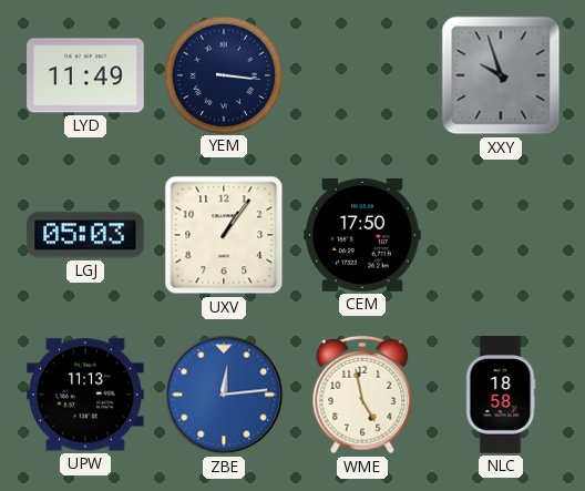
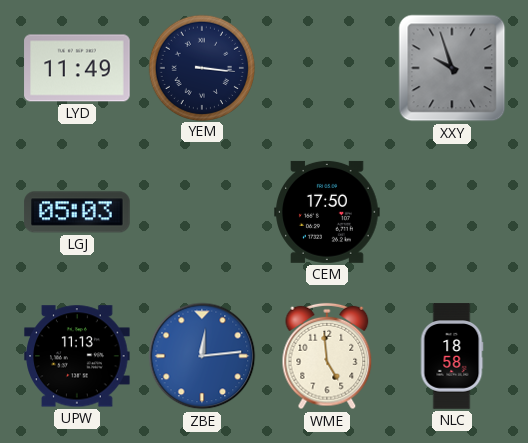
UXV: 1:06 -> none
WME: 4:58 -> 4:59
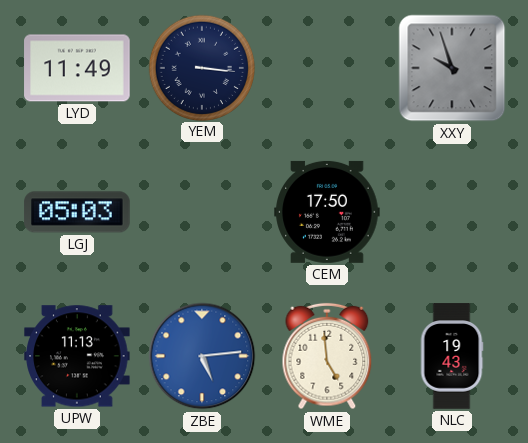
ZBE: 12:14 -> 5:14
NLC: 18:58 -> 19:43
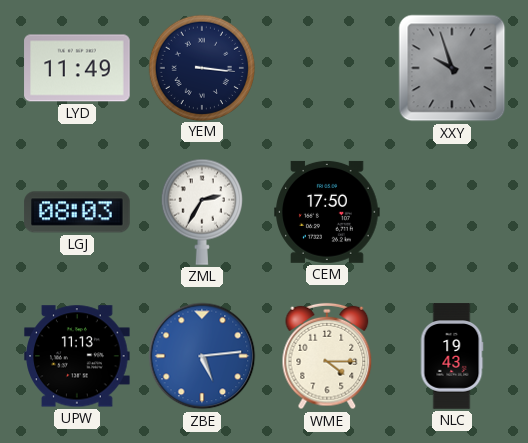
LGJ: 05:03 -> 08:03
ZML: none -> 2:35
WME: 4:59 -> 4:15
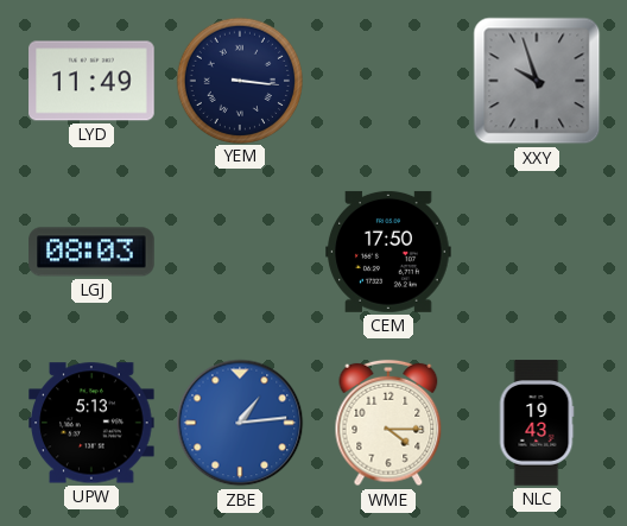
ZML: 2:35 -> none
UPW: 11:13 -> 5:13
ZBE: 5:14 -> 1:14
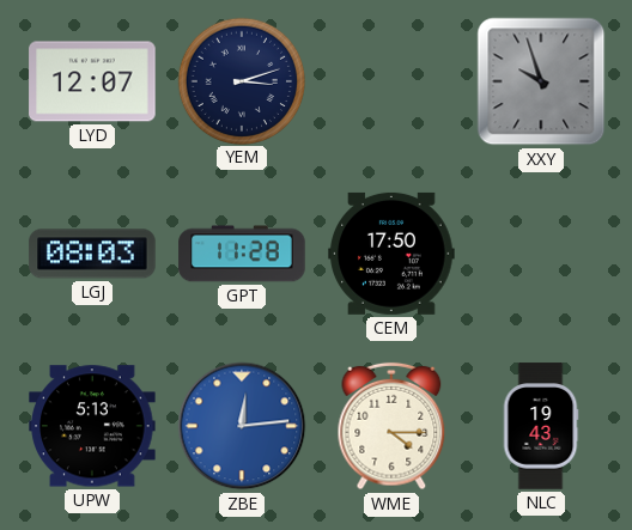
LYD: 11:49 -> 12:07
YEM: 3:16 -> 3:12
GPT: none -> 11:28
ZBE: 1:14 -> 12:14
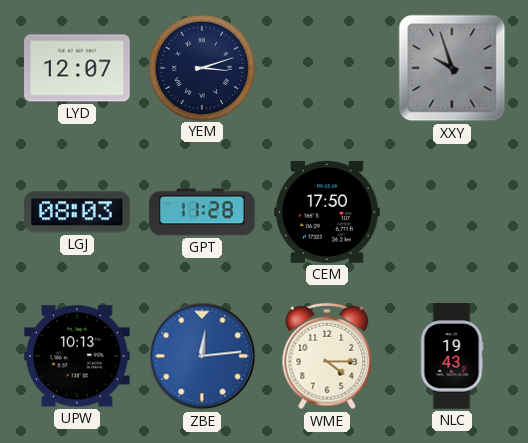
UPW: 5:13 -> 10:13
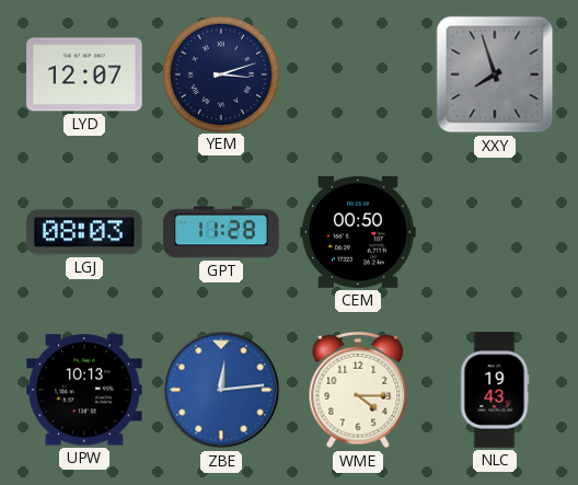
XXY: 9:57 -> 7:57
CEM: 17:50 -> 00:50
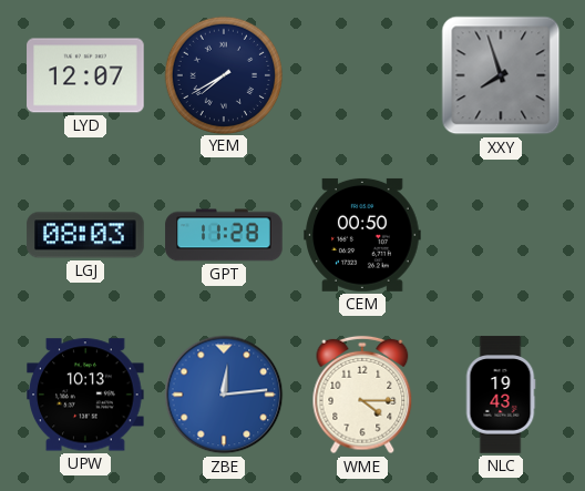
YEM: 3:12 -> 7:40
